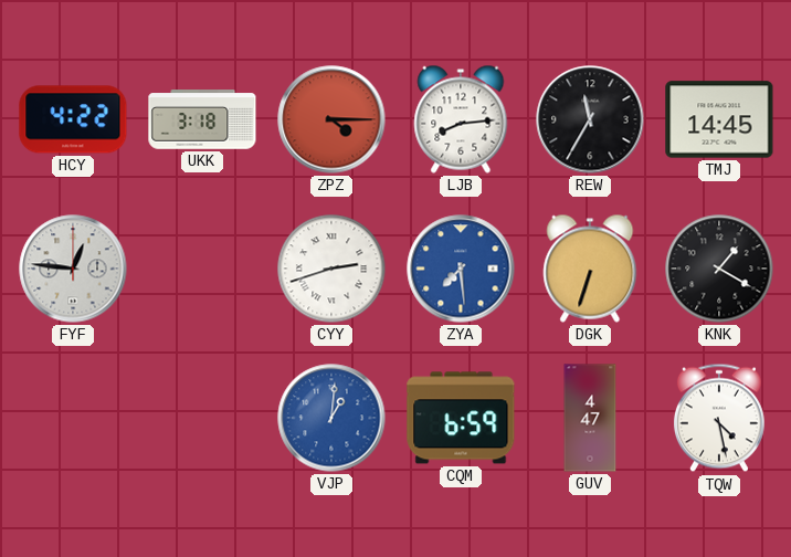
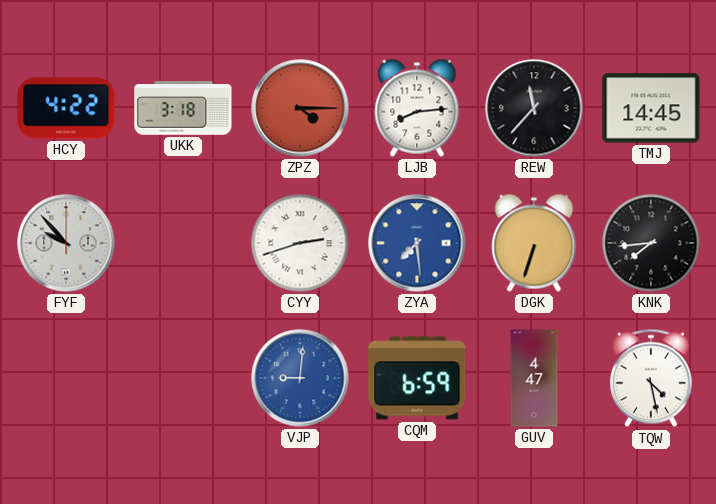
REW: 11:35 -> 11:37
FYF: 12:46 -> 9:53
KNK: 1:20 -> 7:44
VJP: 1:01 -> 9:01
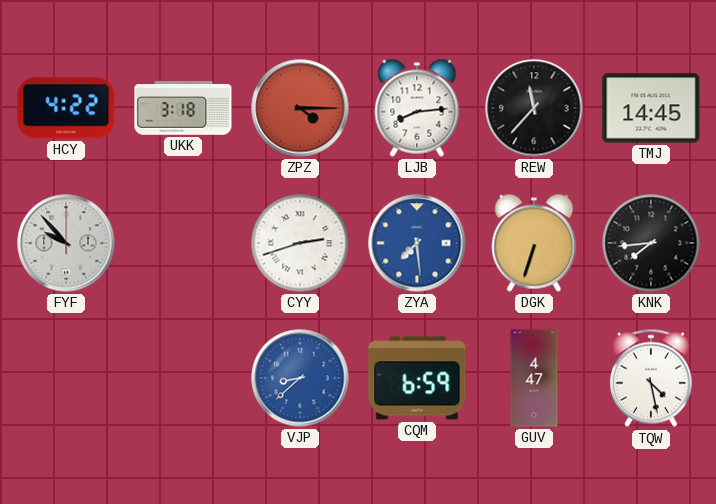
VJP: 9:01 -> 8:38
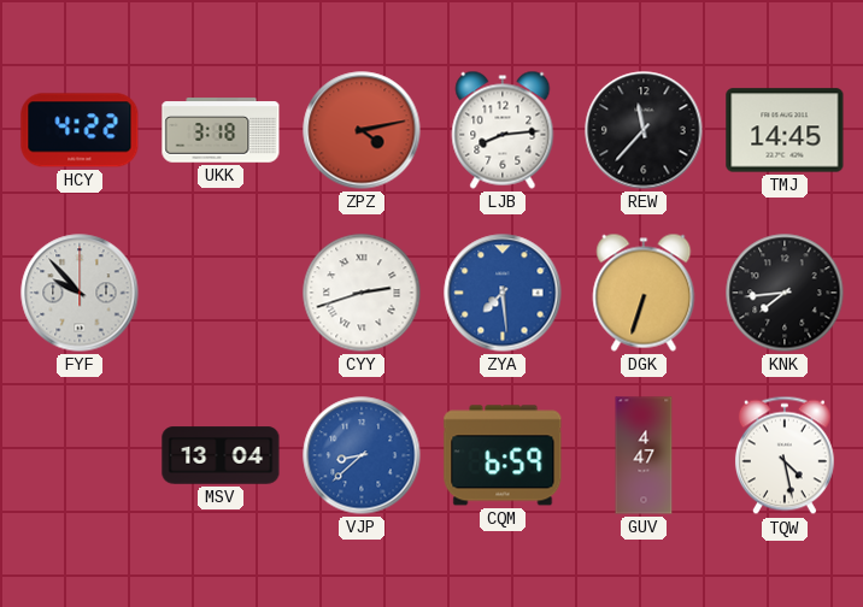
ZPZ: 4:15 -> 4:13
MSV: none -> 13:04
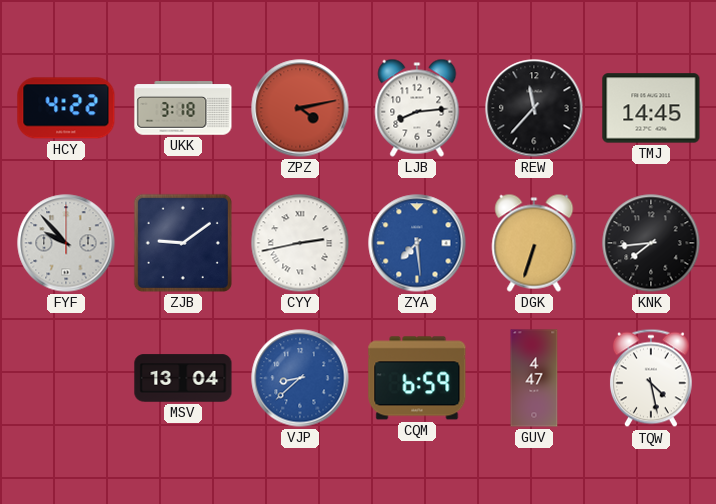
ZJB: none -> 9:09
CYY: 2:42 -> 2:43
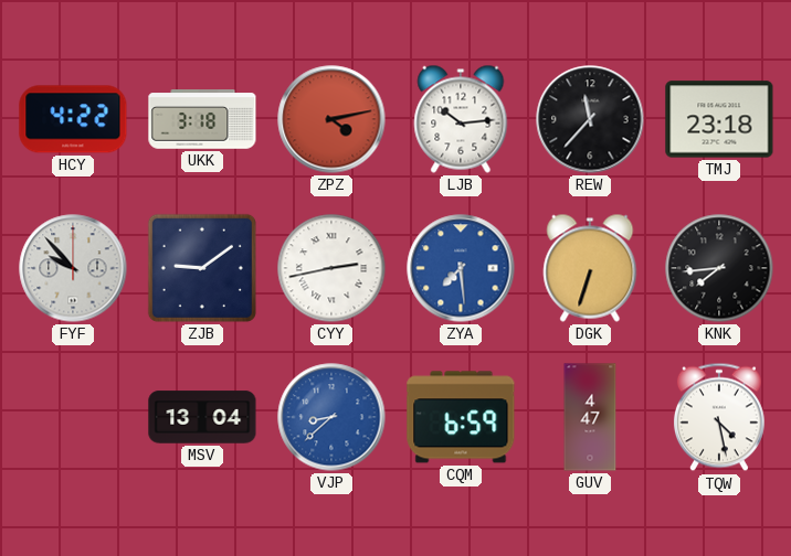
LJB: 8:14 -> 10:14
TMJ: 14:45 -> 23:18
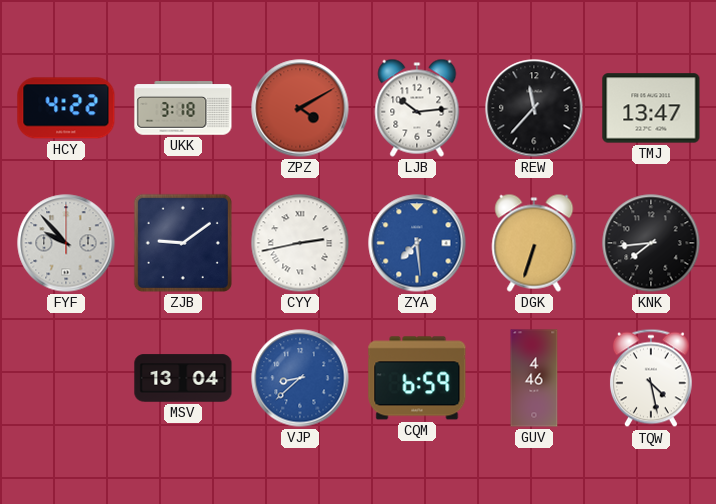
ZPZ: 4:13 -> 4:10
TMJ: 23:18 -> 13:47
GUV: 4:47 -> 4:46
